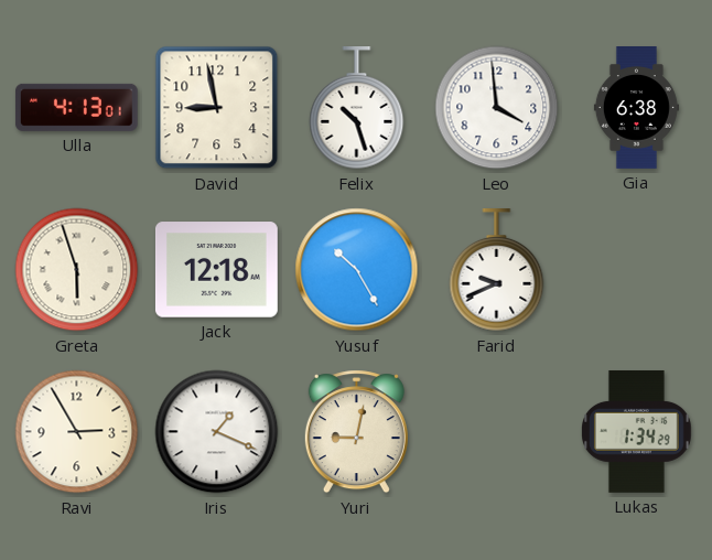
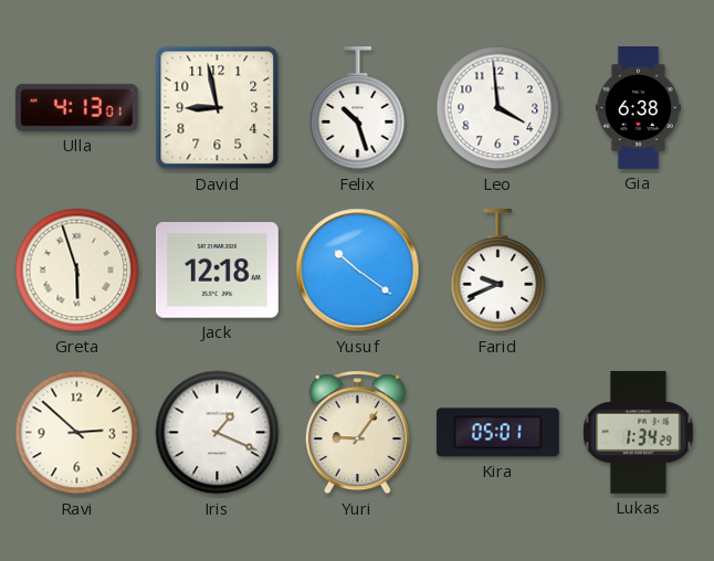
Yusuf: 10:25 -> 10:21
Ravi: 2:55 -> 2:52
Yuri: 9:02 -> 9:06
Kira: none -> 05:01
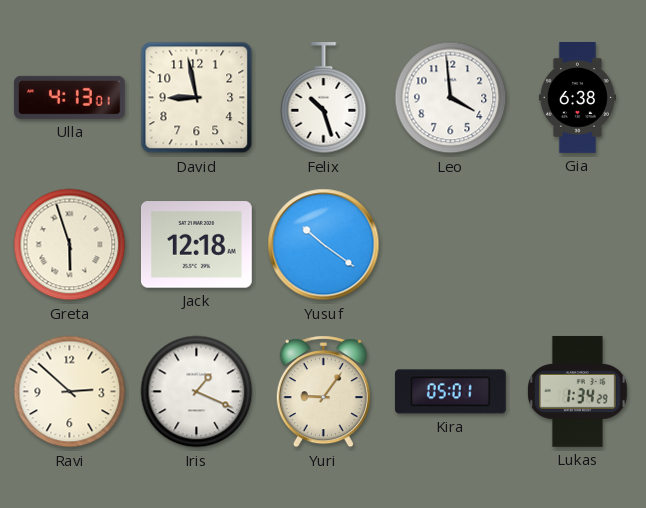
Farid: 9:41 -> none
